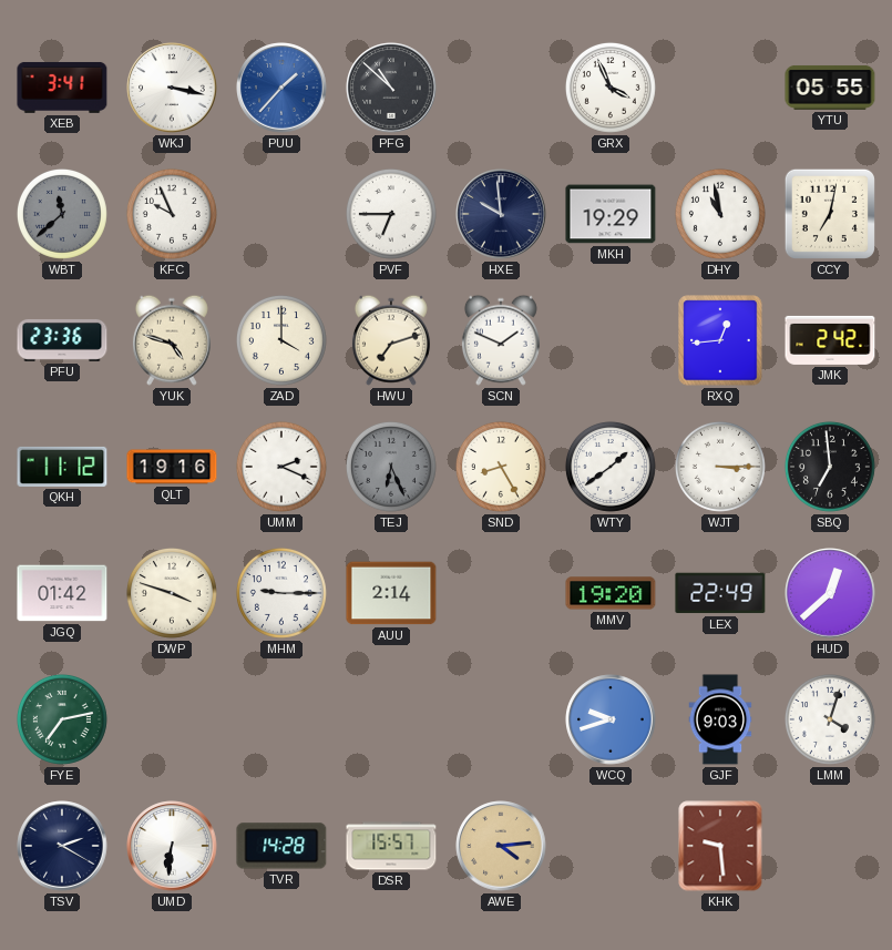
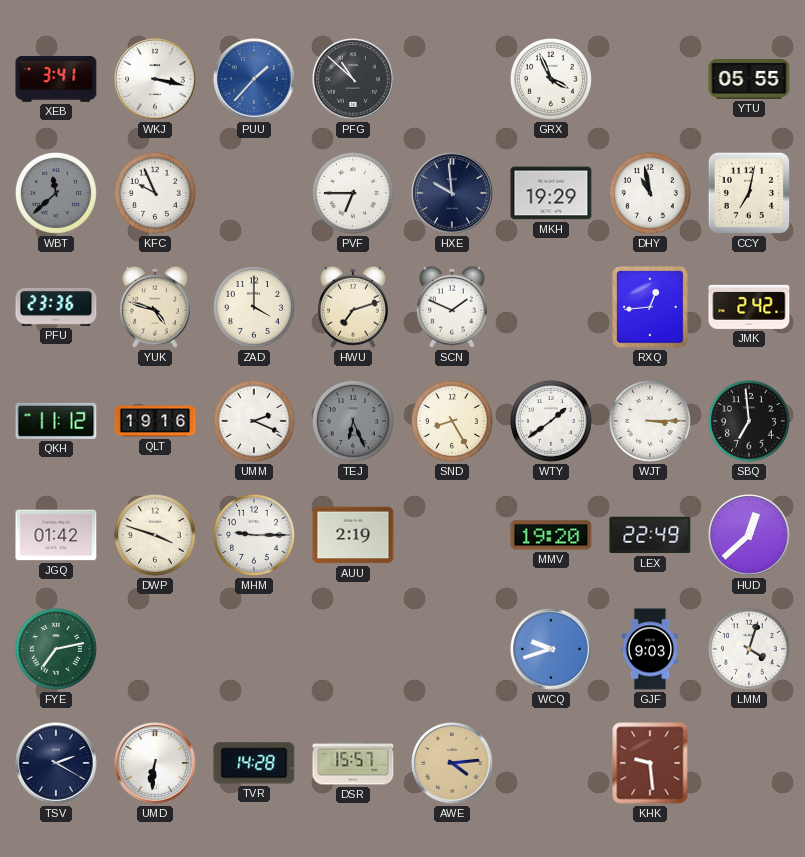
AUU: 2:14 -> 2:19
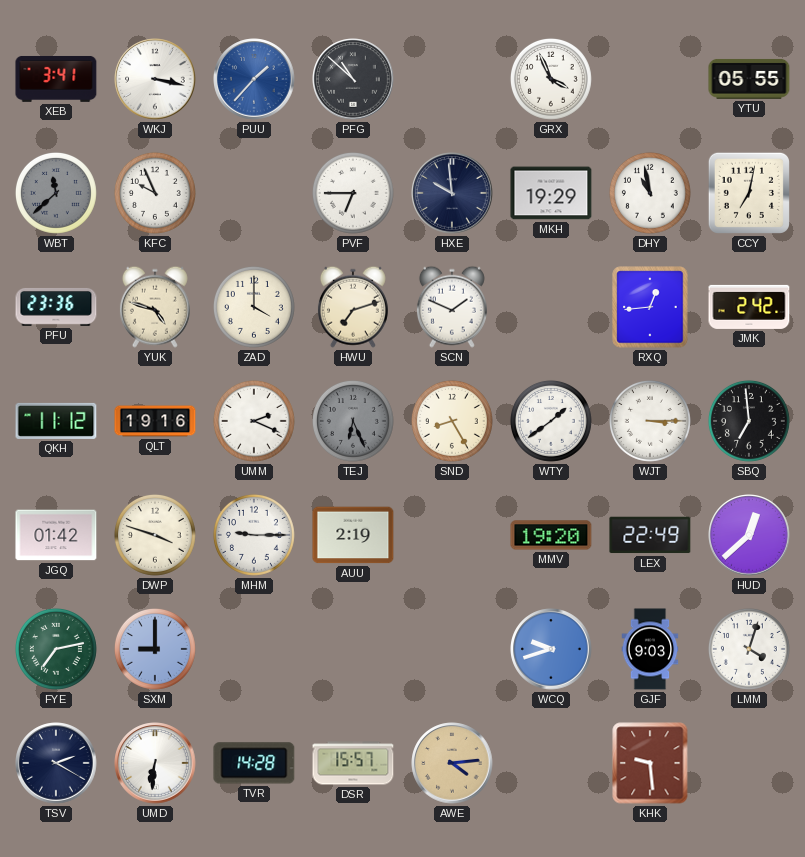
SXM: none -> 9:00
